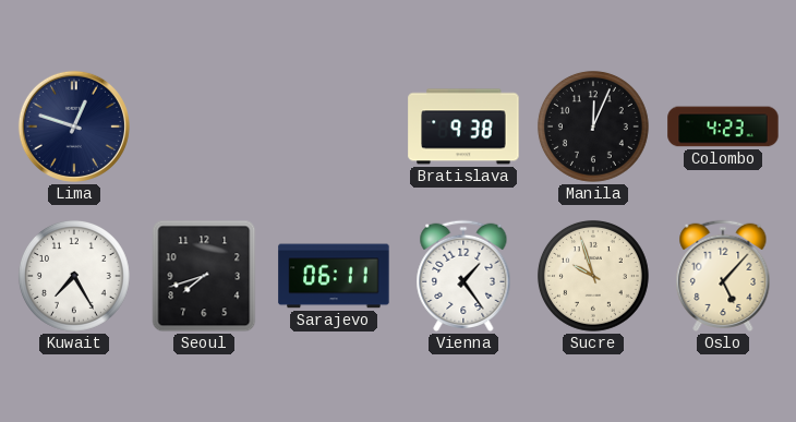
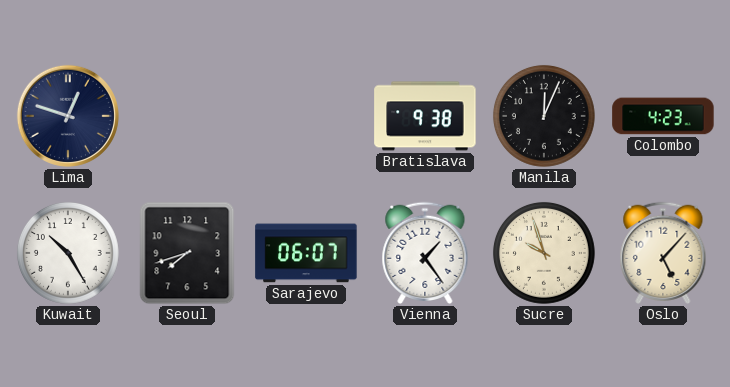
Kuwait: 7:25 -> 10:25
Sarajevo: 06:11 -> 06:07
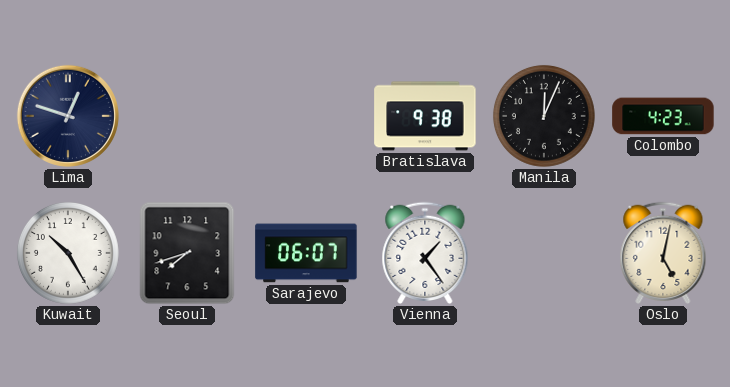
Sucre: 9:57 -> none
Oslo: 5:07 -> 5:02
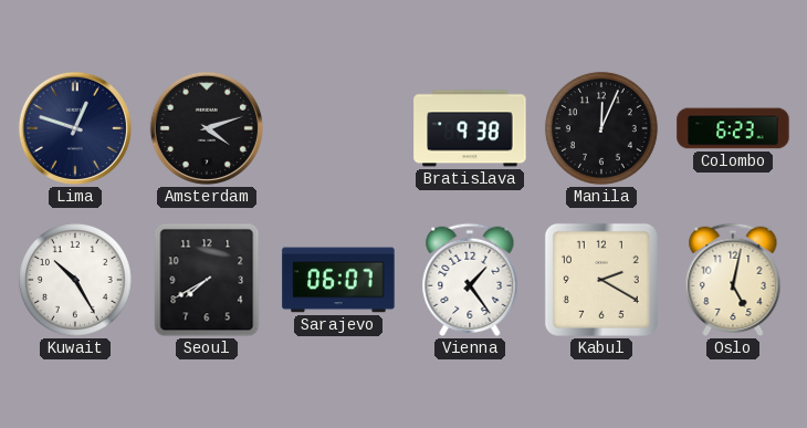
Amsterdam: none -> 4:12
Colombo: 4:23 -> 6:23
Seoul: 7:42 -> 7:40
Kabul: none -> 2:20
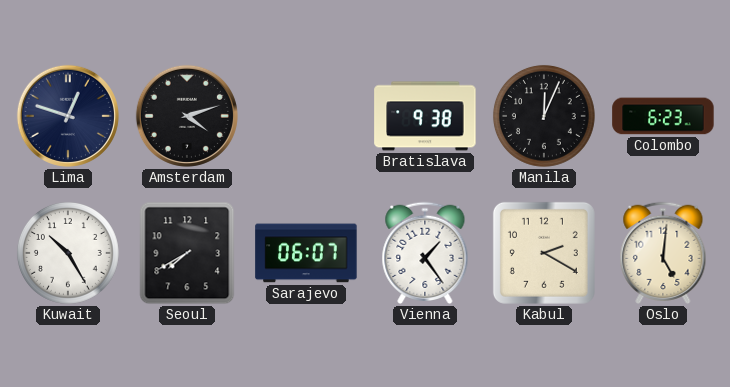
Oslo: 5:02 -> 5:01
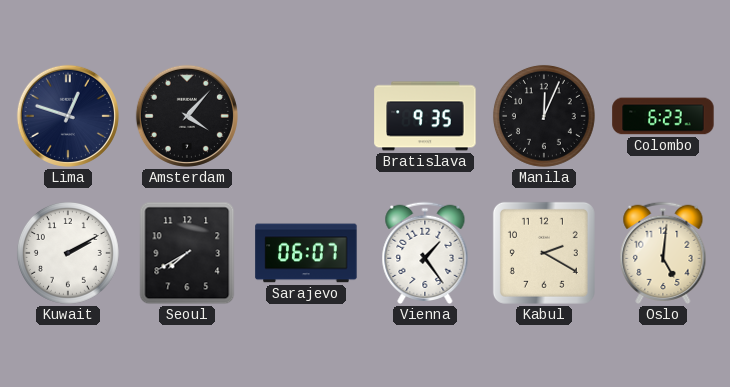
Amsterdam: 4:12 -> 4:07
Bratislava: 9:38 -> 9:35
Kuwait: 10:25 -> 2:10
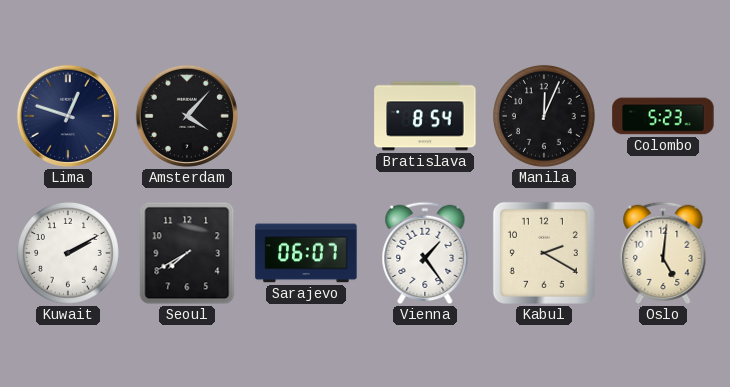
Bratislava: 9:35 -> 8:54
Colombo: 6:23 -> 5:23
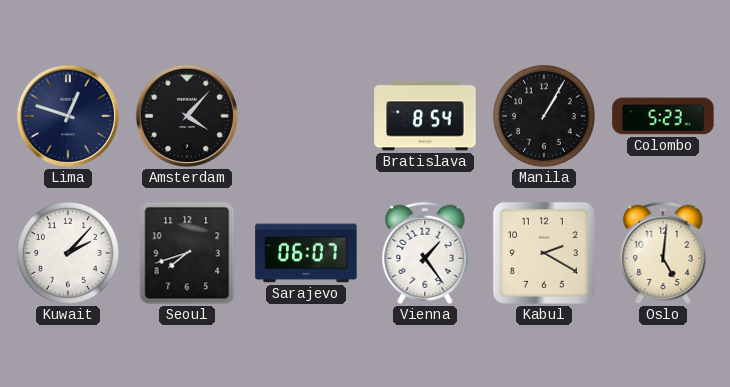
Manila: 12:04 -> 1:05
Kuwait: 2:10 -> 2:07
Seoul: 7:40 -> 7:42
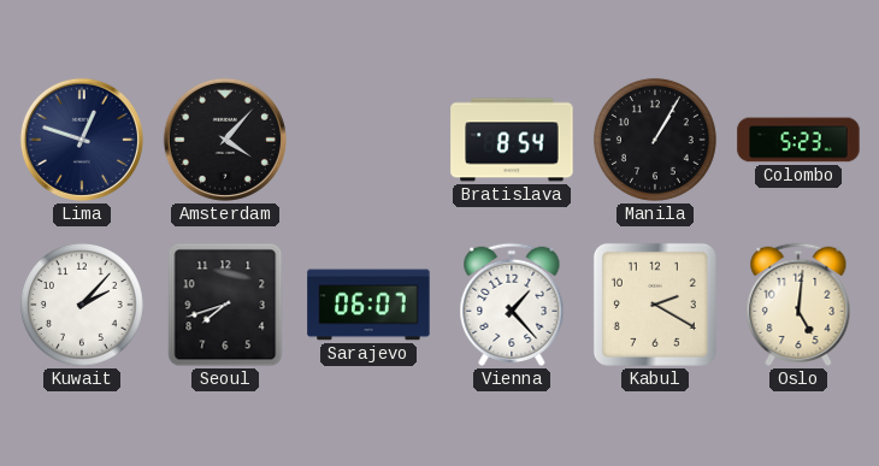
Vienna: 1:24 -> 1:23
